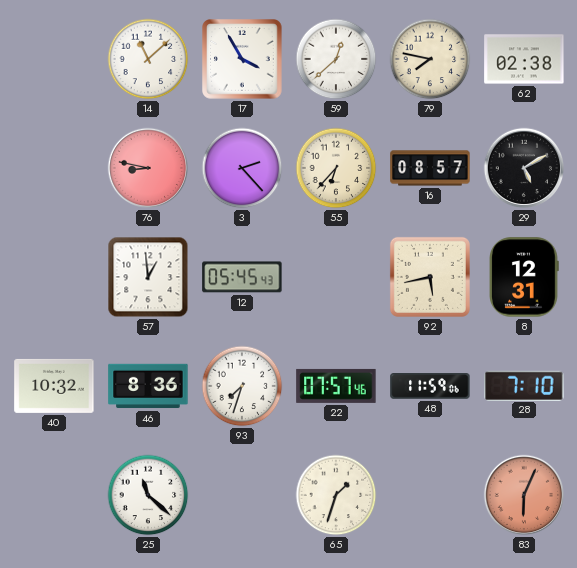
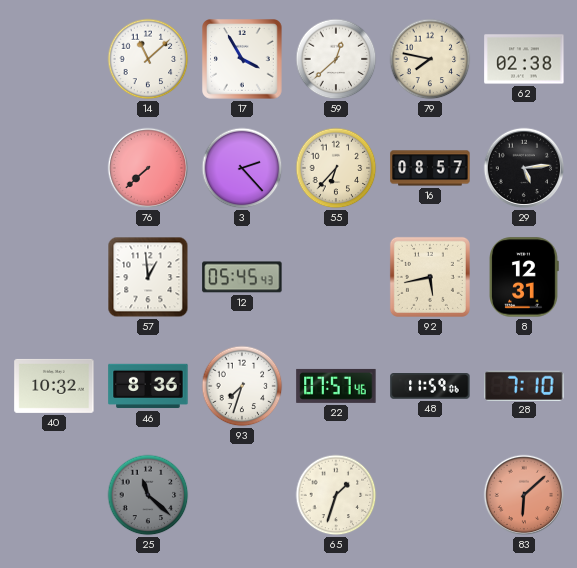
76: 8:47 -> 7:38
29: 5:10 -> 5:14
25 dial: white -> grey
83: 6:04 -> 6:08
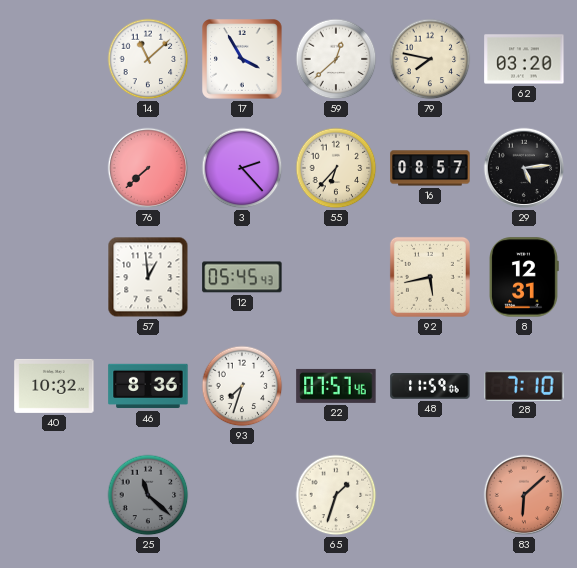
62: 02:38 -> 03:20
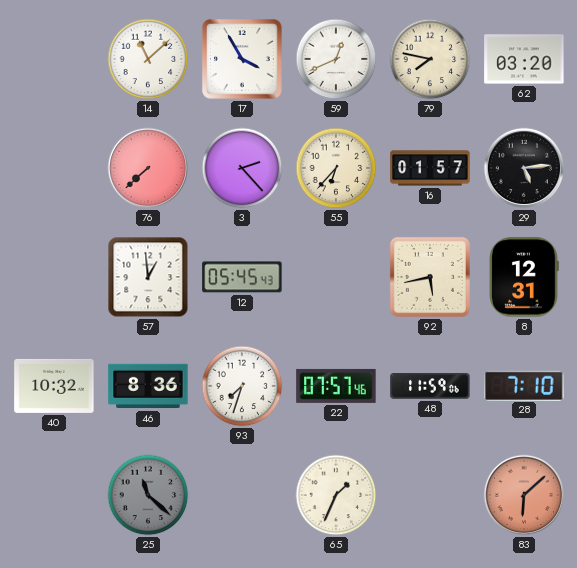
59: 12:38 -> 12:41
16: 08:57 -> 01:57
65: 1:33 -> 1:34
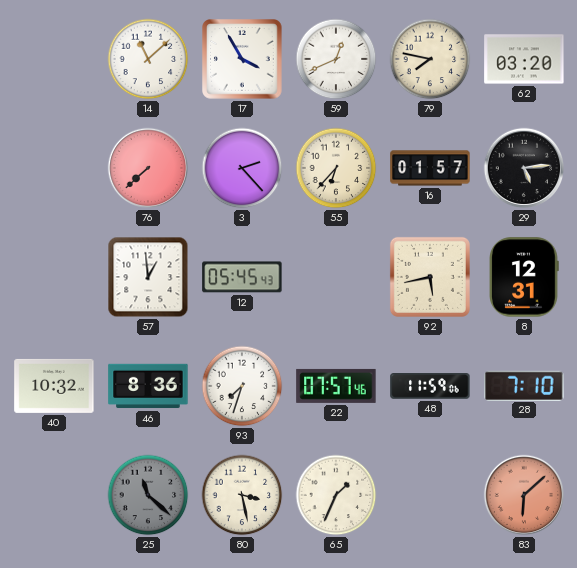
80: none -> 3:28
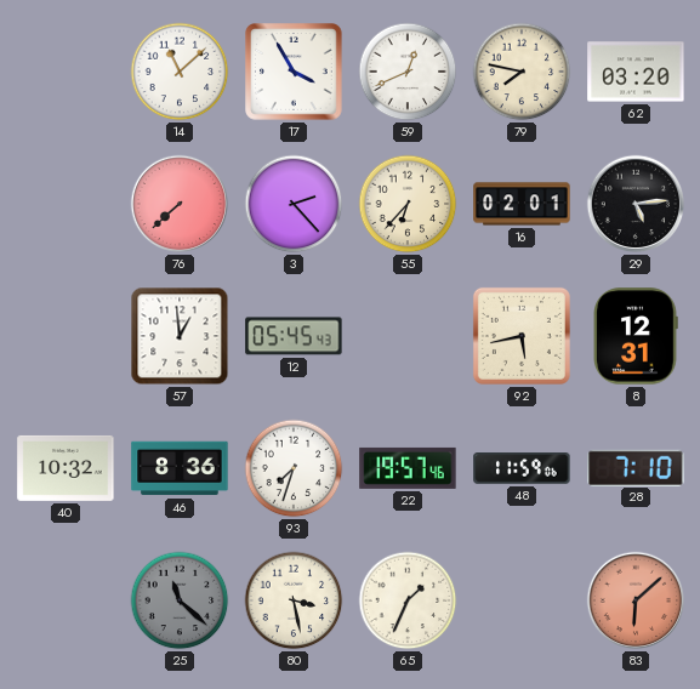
16: 01:57 -> 02:01
22: 07:57 -> 19:57
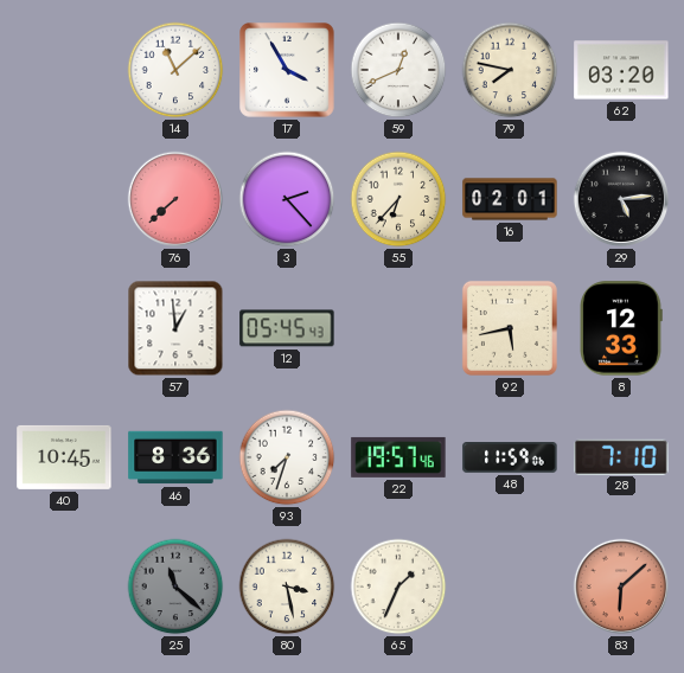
8: 12:31 -> 12:33
40: 10:32 -> 10:45
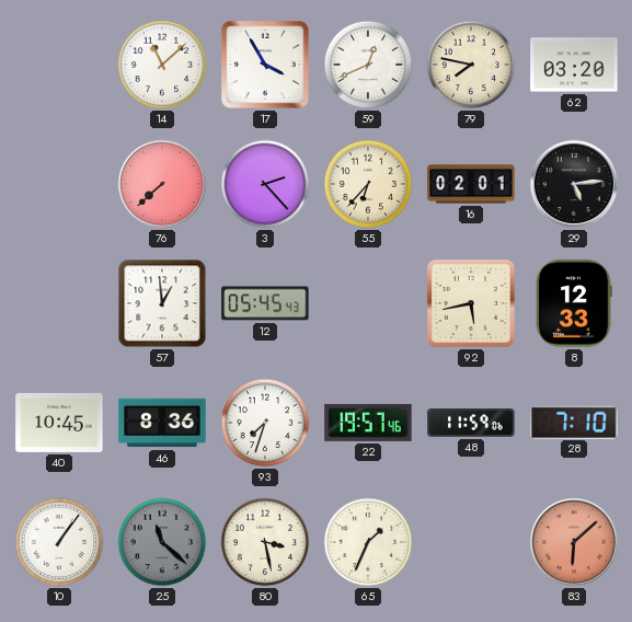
10: none -> 1:06
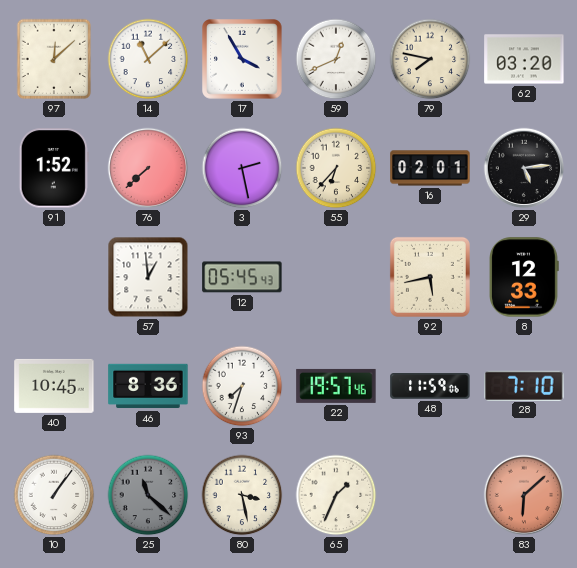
97: none -> 12:08
91: none -> 1:52
3: 2:23 -> 2:28
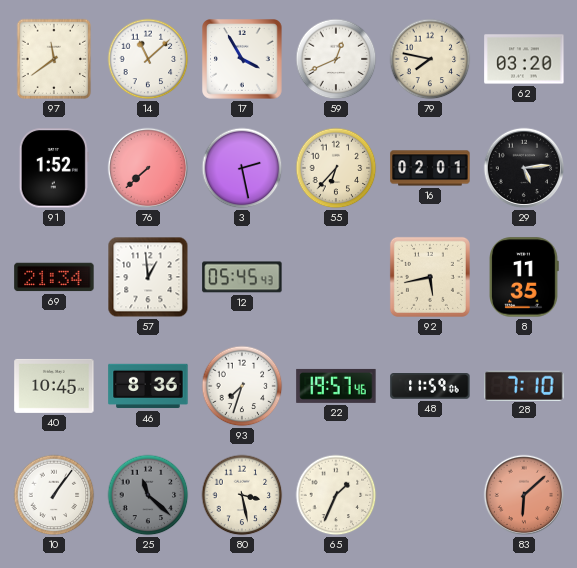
97: 12:08 -> 11:39
69: none -> 21:34
8: 12:33 -> 11:35
